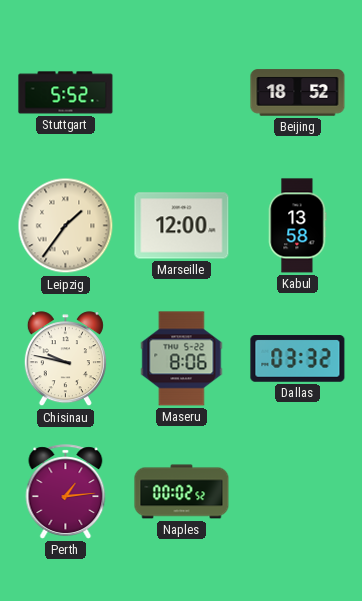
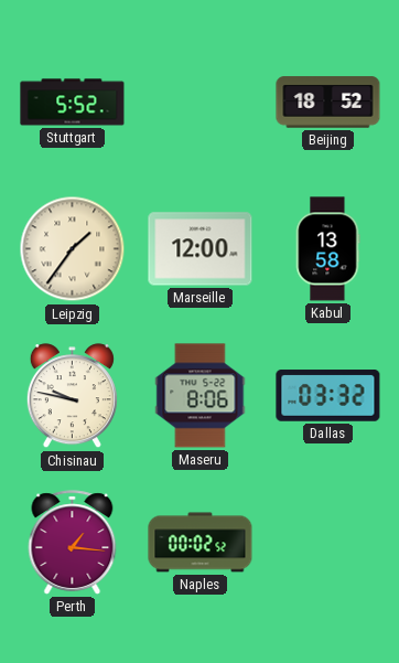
Perth: 1:14 -> 1:16
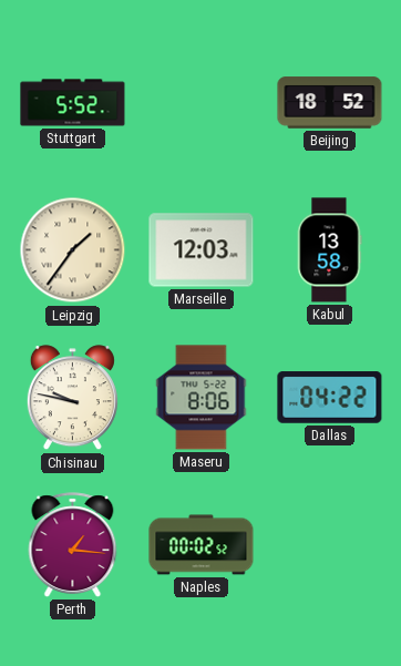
Marseille: 12:00 -> 12:03
Dallas: 03:32 -> 04:22
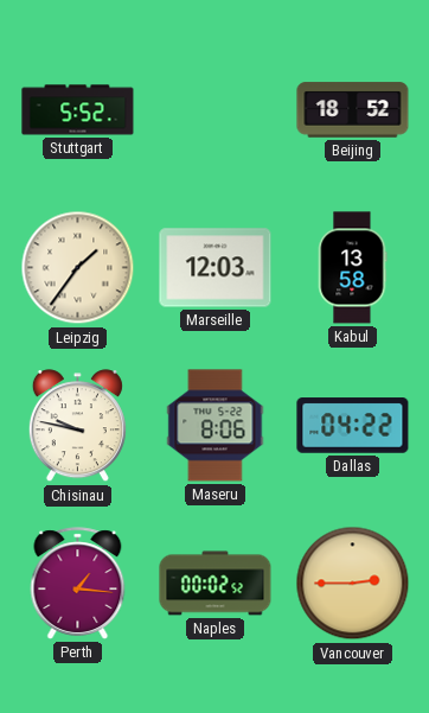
Vancouver: none -> 2:45
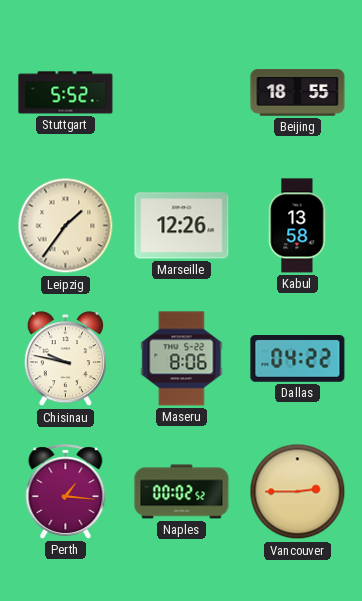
Beijing: 18:52 -> 18:55
Marseille: 12:03 -> 12:26
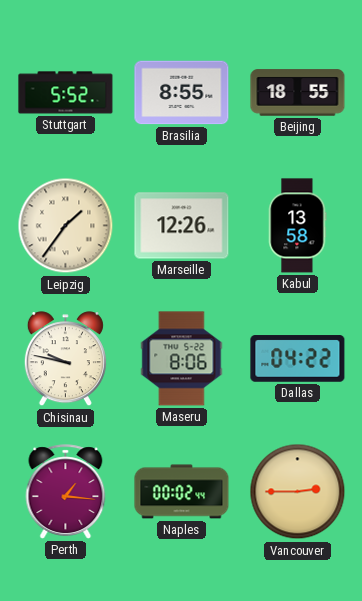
Brasilia: none -> 8:55
Naples: 00:02:52 -> 00:02:44
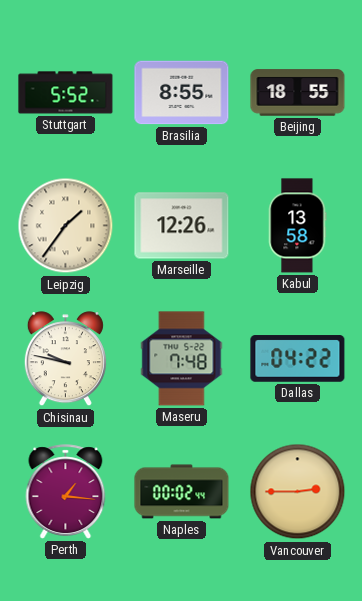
Maseru: 8:06 -> 7:48
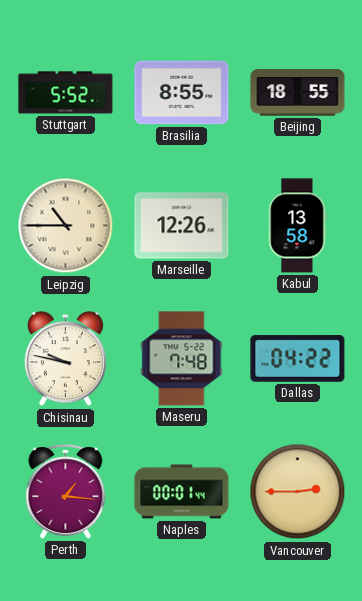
Leipzig: 1:36 -> 10:45
Naples: 00:02 -> 00:01
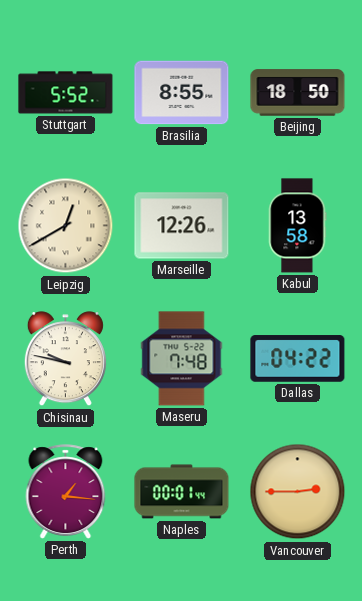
Beijing: 18:55 -> 18:50
Leipzig: 10:45 -> 12:40
